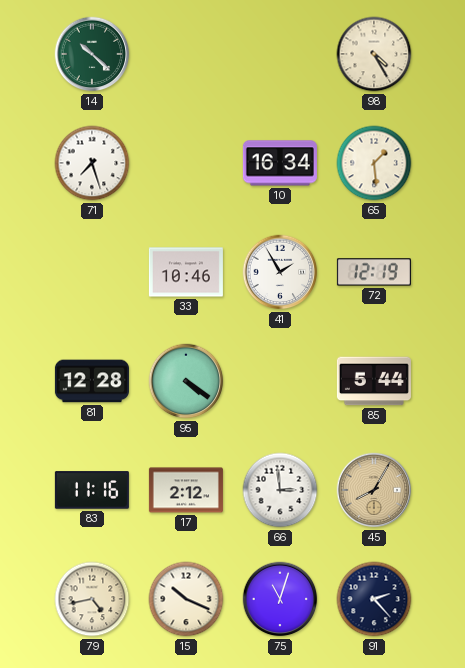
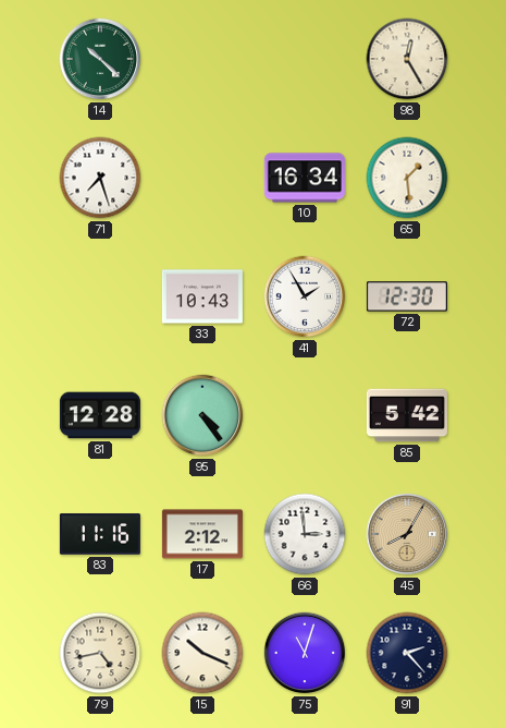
98: 4:25 -> 12:25
33: 10:46 -> 10:43
72: 12:19 -> 12:30
95: 4:21 -> 4:24
85: 5:44 -> 5:42
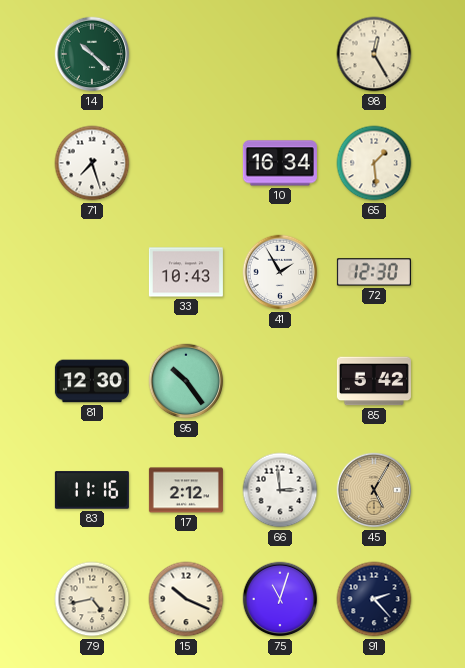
81: 12:28 -> 12:30
95: 4:24 -> 10:24
45: 8:05 -> 5:05
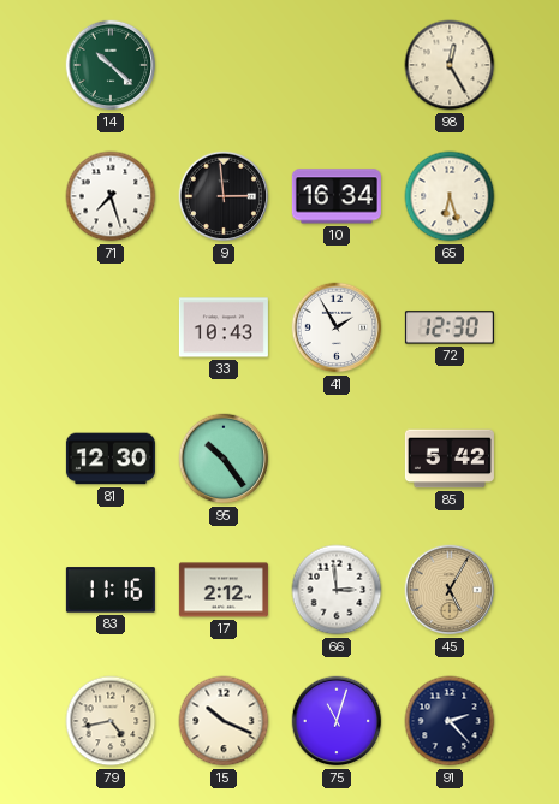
9: none -> 2:59
65: 1:29 -> 6:27
